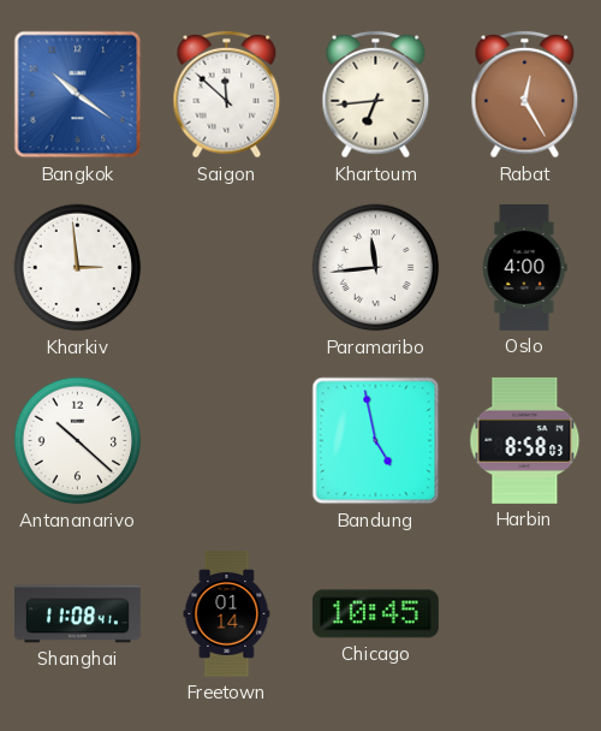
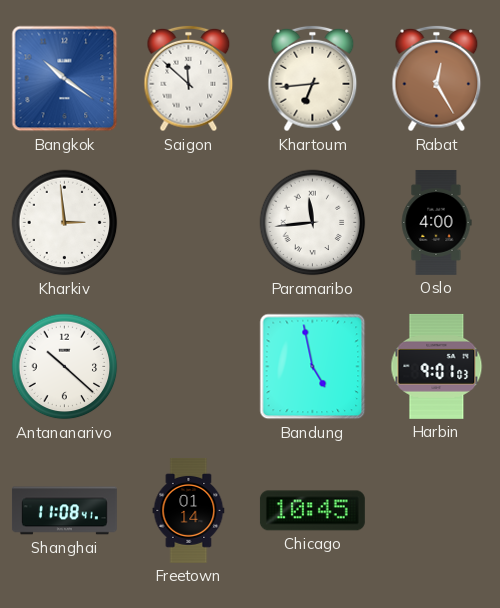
Harbin: 8:58 -> 9:01
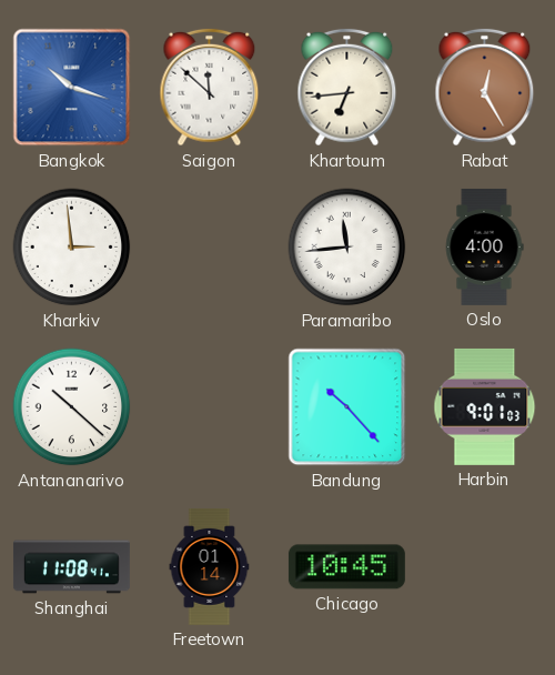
Bangkok: 10:21 -> 10:18
Bandung: 4:58 -> 10:23
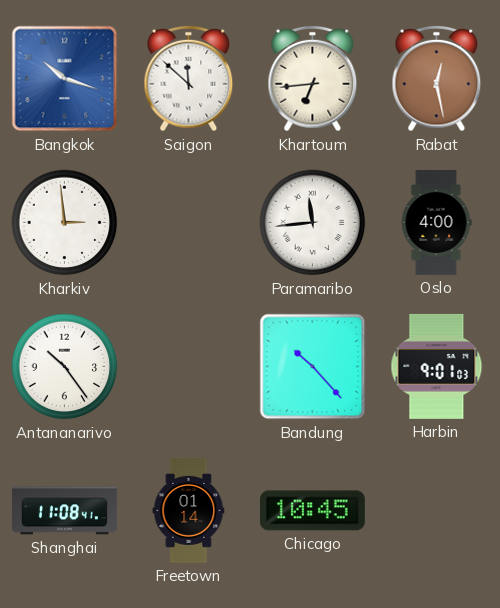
Rabat: 12:25 -> 12:28
Antananarivo: 10:22 -> 10:24
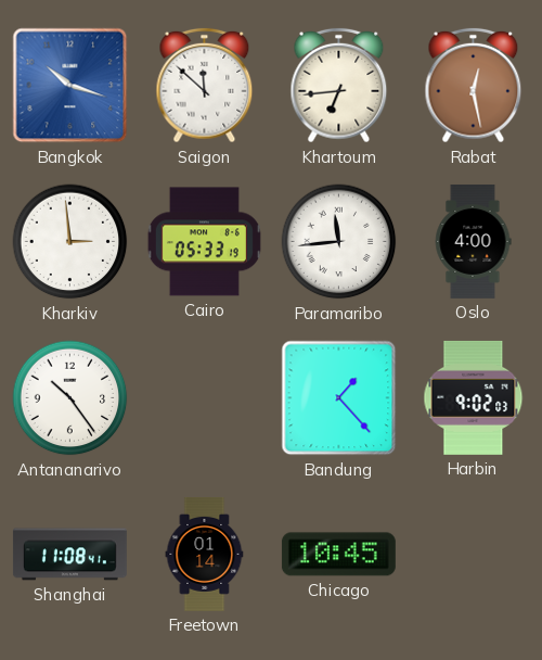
Cairo: none -> 05:33
Bandung: 10:23 -> 1:23
Harbin: 9:01 -> 9:02
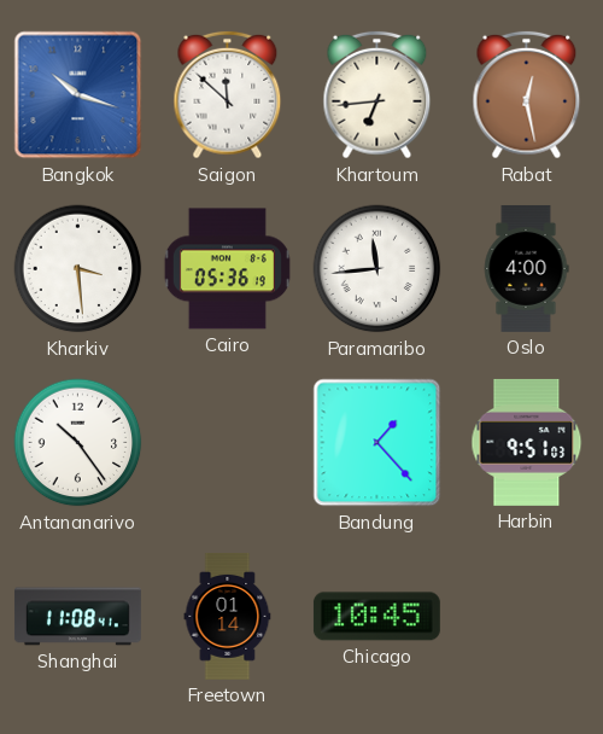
Kharkiv: 2:59 -> 3:29
Cairo: 05:33 -> 05:36
Harbin: 9:02 -> 9:51
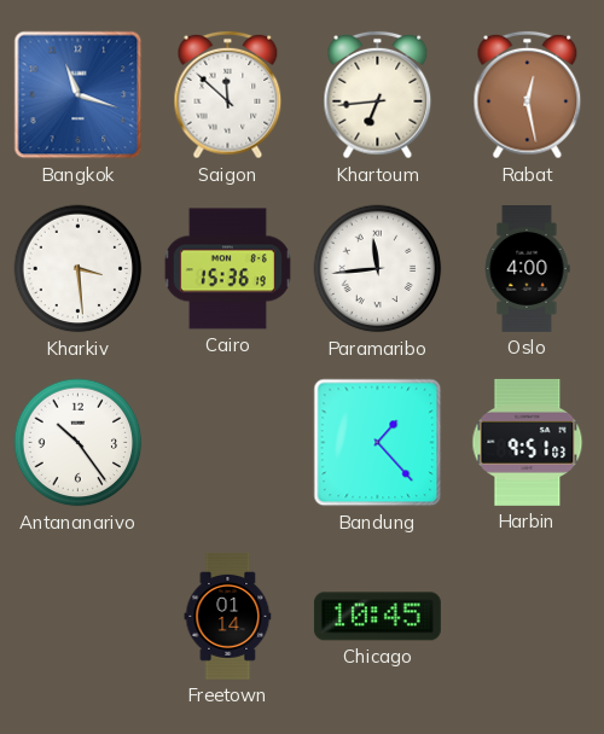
Bangkok: 10:18 -> 11:18
Cairo: 05:36 -> 15:36
Shanghai: 11:08 -> none
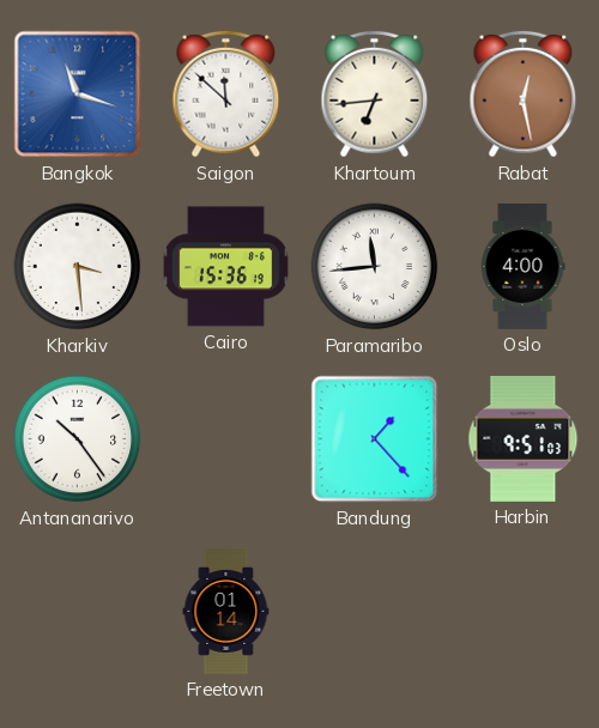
Chicago: 10:45 -> none
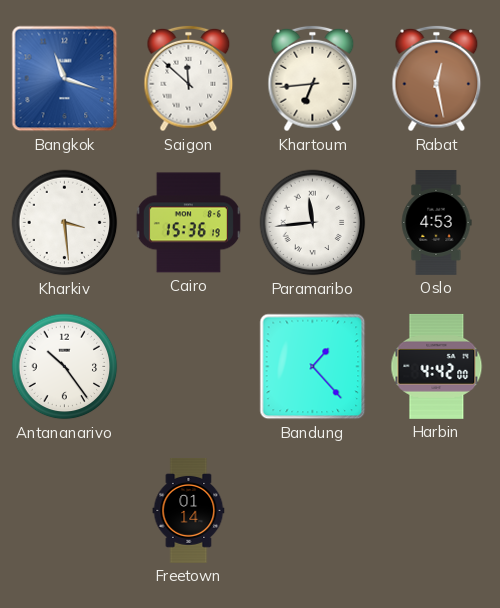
Oslo: 4:00 -> 4:53
Harbin: 9:51 -> 4:42
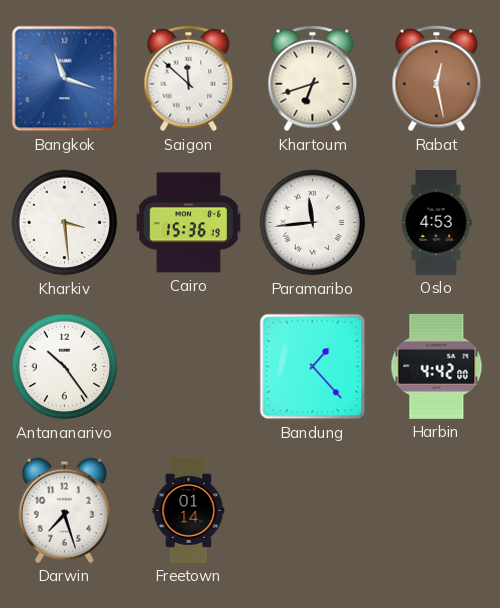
Khartoum: 6:44 -> 6:42
Darwin: none -> 7:27
